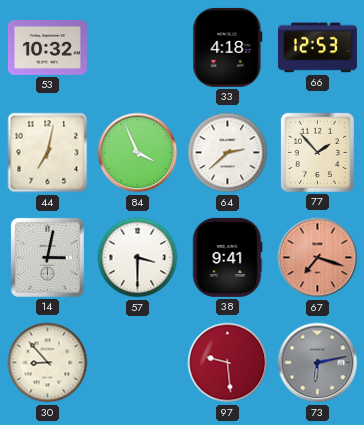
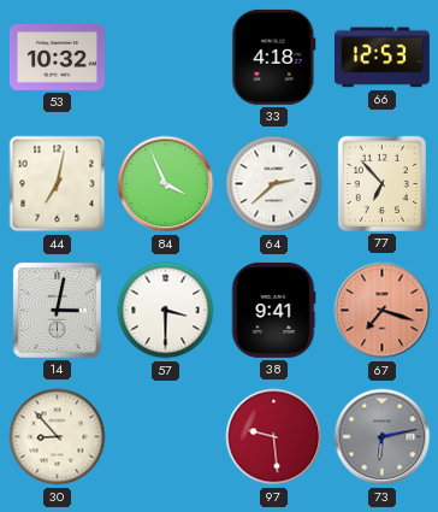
77: 1:53 -> 6:53
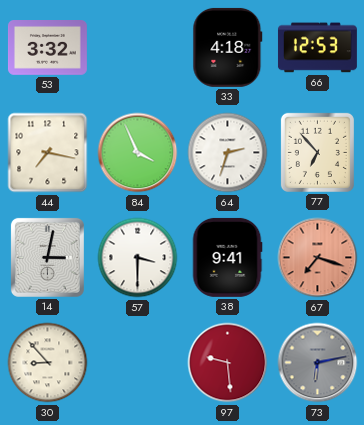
53: 10:32 -> 3:32
44: 7:02 -> 7:17
64: 2:38 -> 2:33
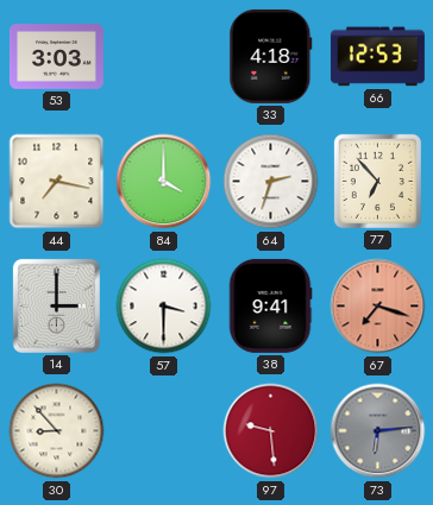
53: 3:32 -> 3:03
84: 3:56 -> 4:00
14: 3:02 -> 3:00
73: 6:13 -> 6:14
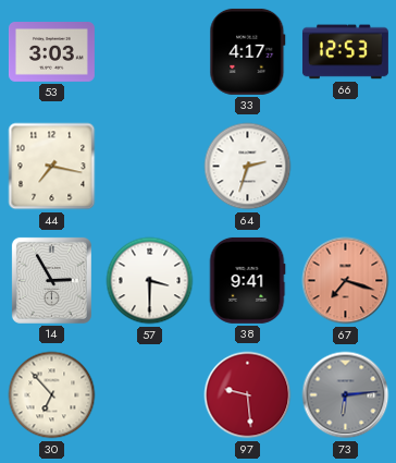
33: 4:18 -> 4:17
84: 4:00 -> none
77: 6:53 -> none
14: 3:00 -> 2:55
30: 8:53 -> 6:53
